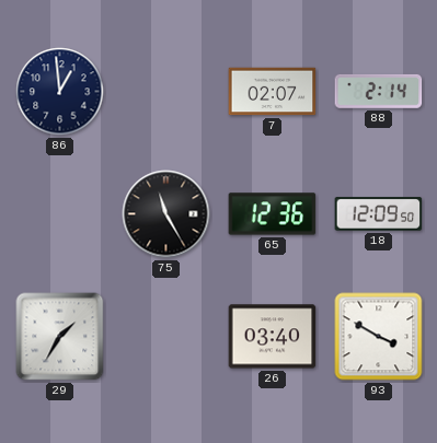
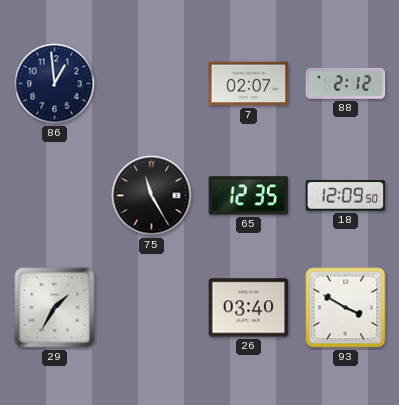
88: 2:14 -> 2:12
65: 12:36 -> 12:35
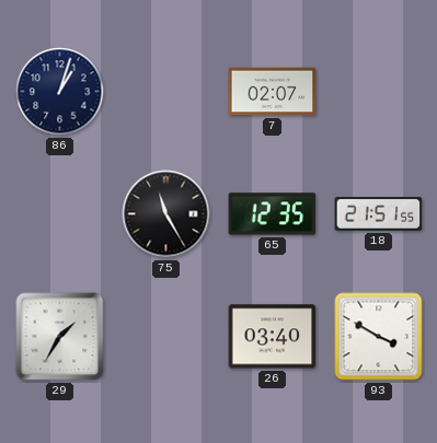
86: 12:59 -> 1:03
88: 2:12 -> none
18: 12:09 -> 21:51
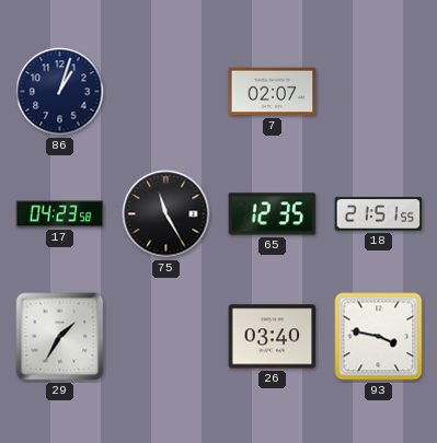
17: none -> 04:23
93: 3:50 -> 3:47
